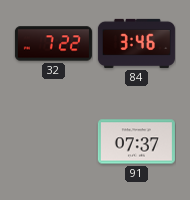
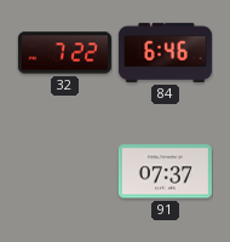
84: 3:46 -> 6:46
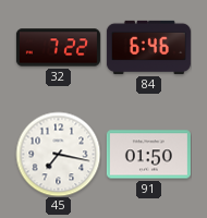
45: none -> 7:17
91: 07:37 -> 01:50
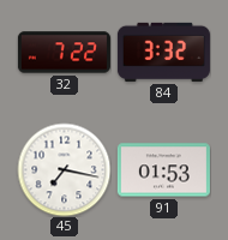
84: 6:46 -> 3:32
91: 01:50 -> 01:53
